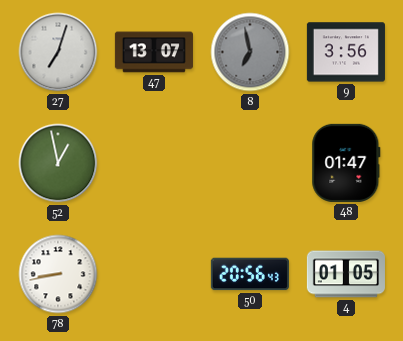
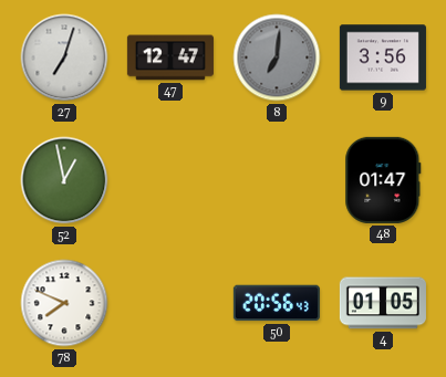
47: 13:07 -> 12:47
8: 6:58 -> 7:01
78: 8:43 -> 7:49
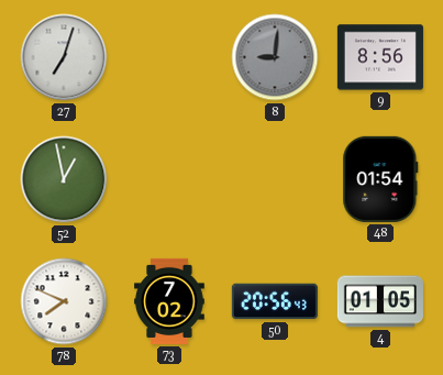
47: 12:47 -> none
8: 7:01 -> 9:01
9: 3:56 -> 8:56
48: 01:47 -> 01:54
73: none -> 7:02
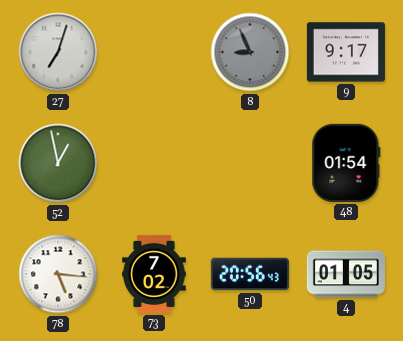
8: 9:01 -> 8:56
9: 8:56 -> 9:17
78: 7:49 -> 5:16
